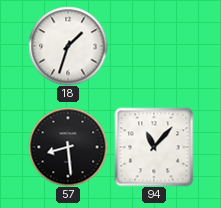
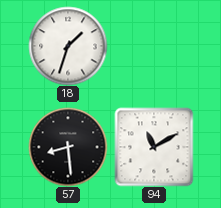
94: 11:07 -> 11:10
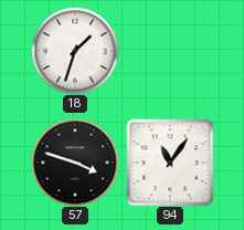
57: 8:29 -> 3:48
94: 11:10 -> 11:06
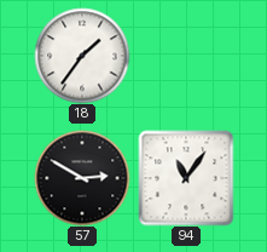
18: 1:33 -> 1:36
57: 3:48 -> 2:50
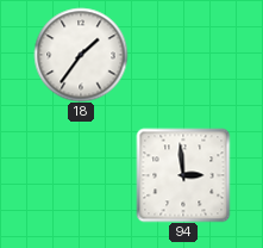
57: 2:50 -> none
94: 11:06 -> 2:59
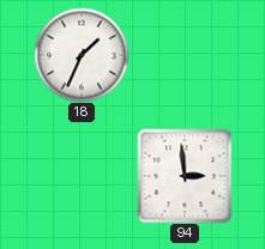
18: 1:36 -> 1:34
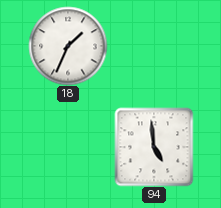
94: 2:59 -> 4:59
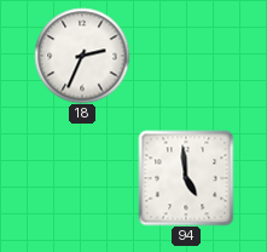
18: 1:34 -> 2:34
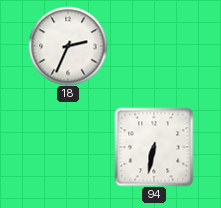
94: 4:59 -> 6:32
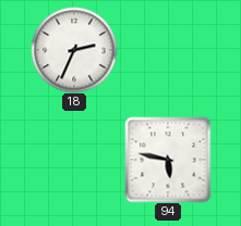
94: 6:32 -> 5:47
